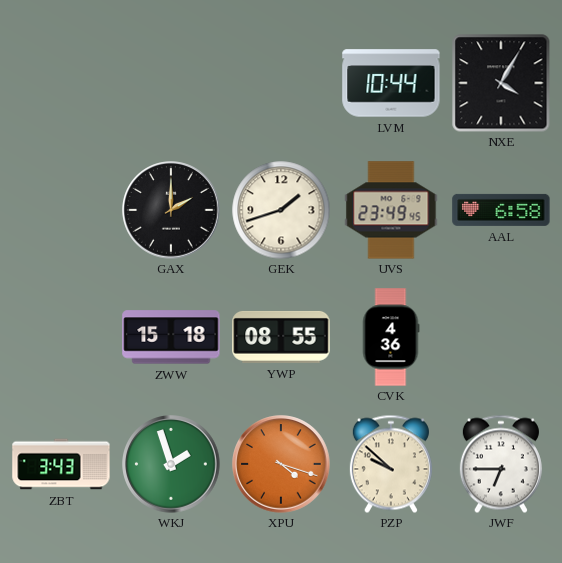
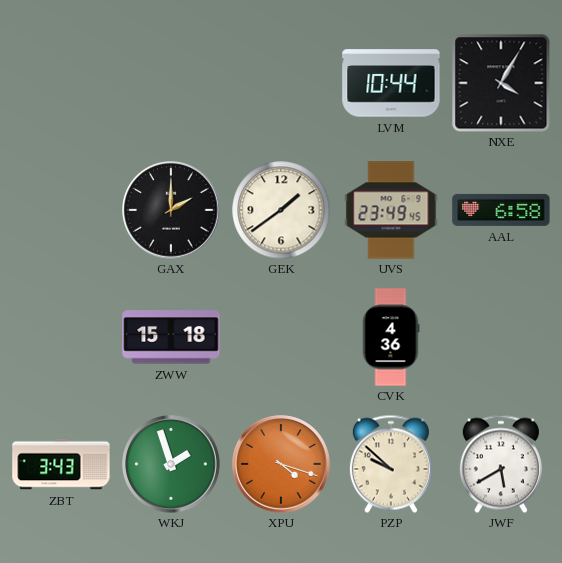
GEK: 1:42 -> 1:39
YWP: 08:55 -> none
JWF: 6:45 -> 5:40
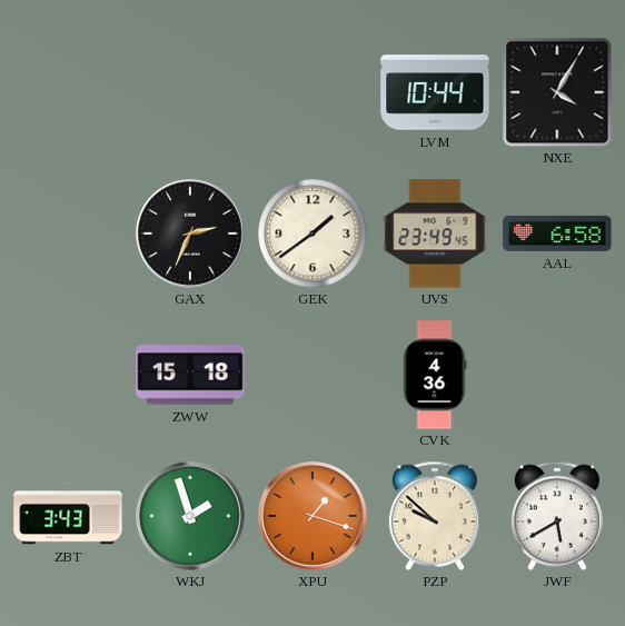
GAX: 2:00 -> 2:34
XPU: 4:18 -> 1:18
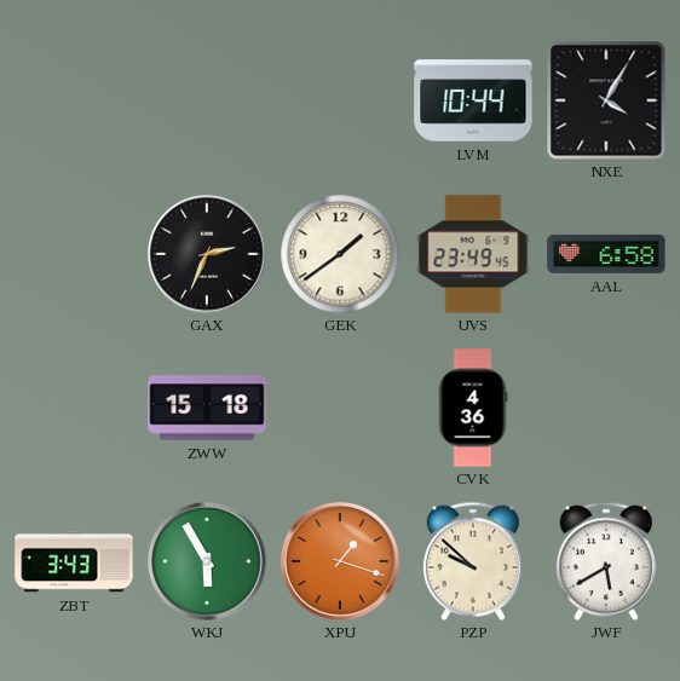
WKJ: 1:57 -> 5:55
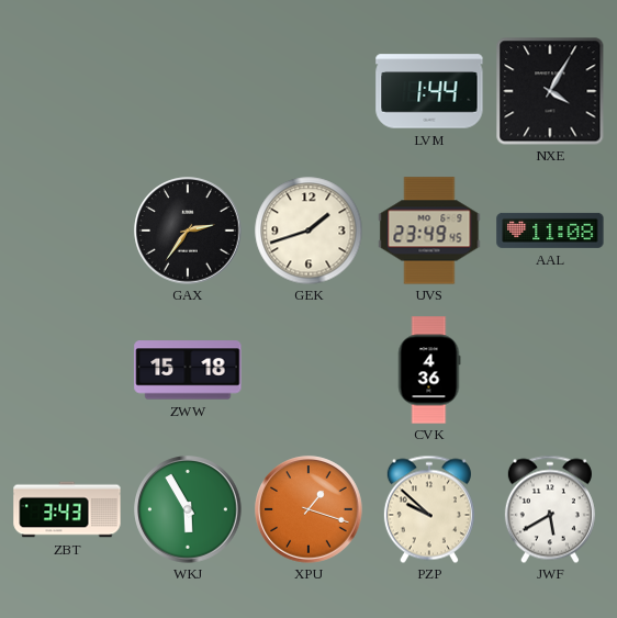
LVM: 10:44 -> 1:44
GAX: 2:34 -> 2:36
GEK: 1:39 -> 1:42
AAL: 6:58 -> 11:08
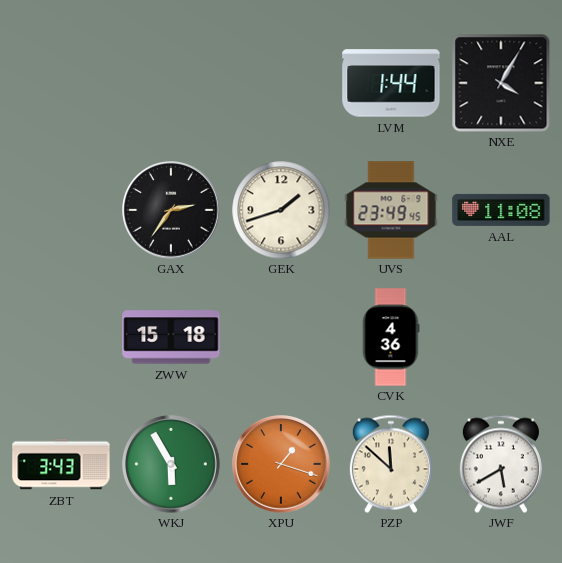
PZP: 9:52 -> 11:52
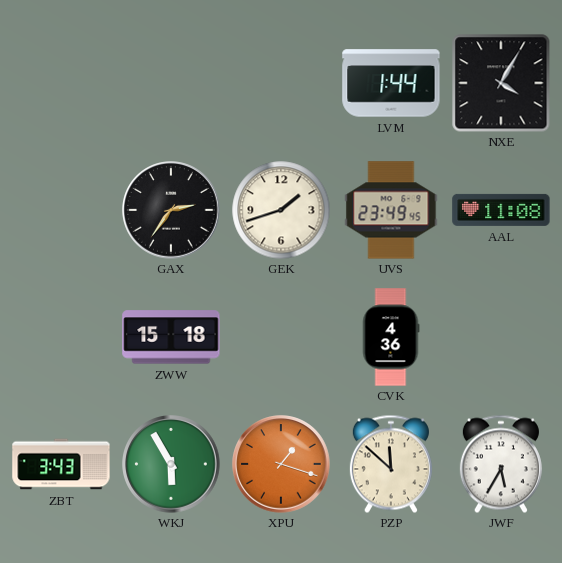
JWF: 5:40 -> 5:35
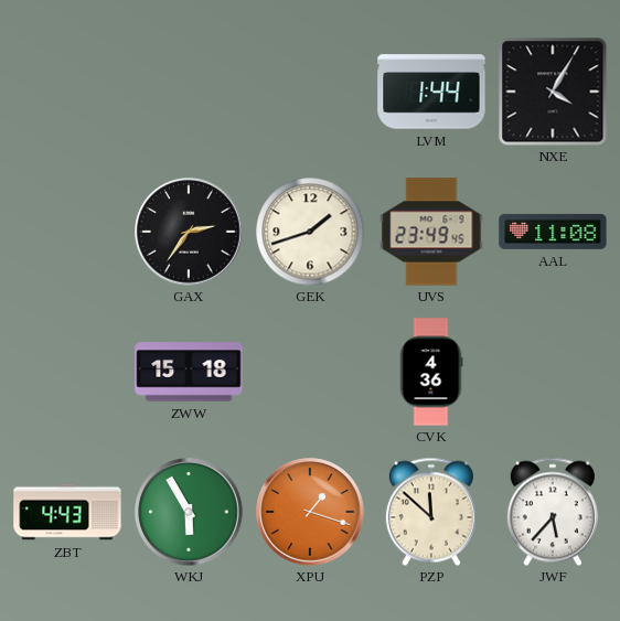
ZBT: 3:43 -> 4:43
JWF: 5:35 -> 5:37
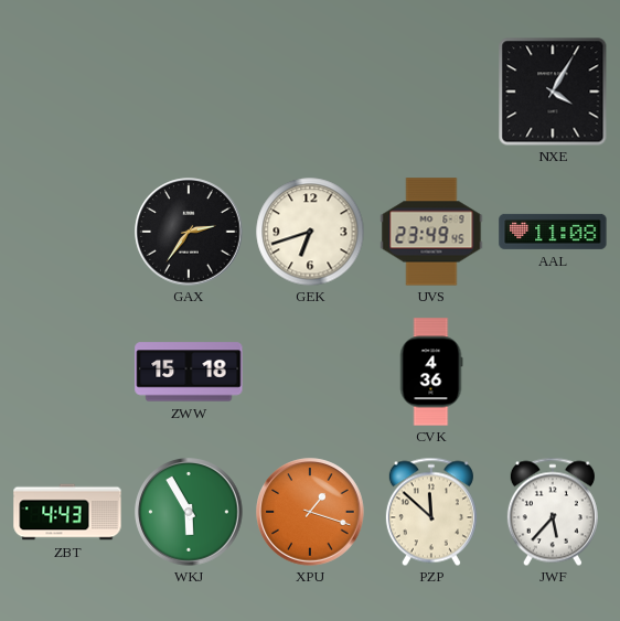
LVM: 1:44 -> none
GEK: 1:42 -> 6:42
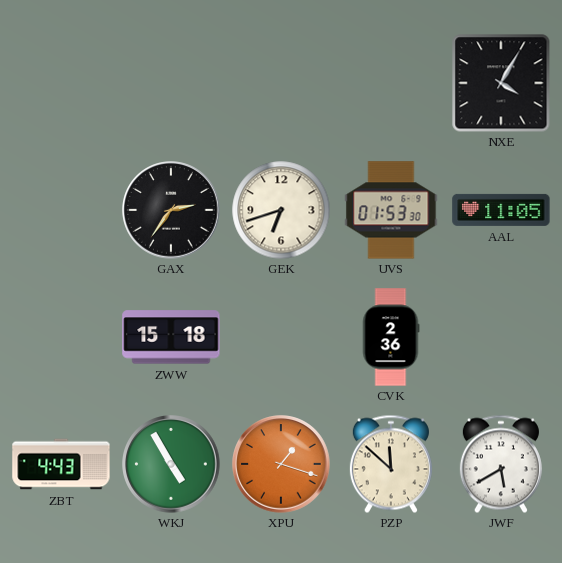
UVS: 23:49 -> 01:53
AAL: 11:08 -> 11:05
CVK: 4:36 -> 2:36
WKJ: 5:55 -> 4:55
JWF: 5:37 -> 5:40
